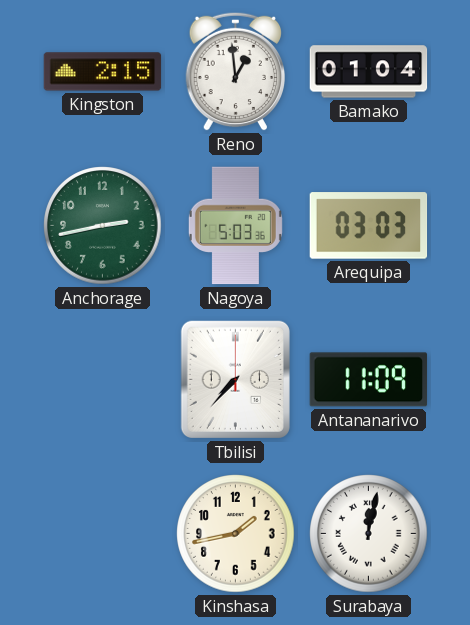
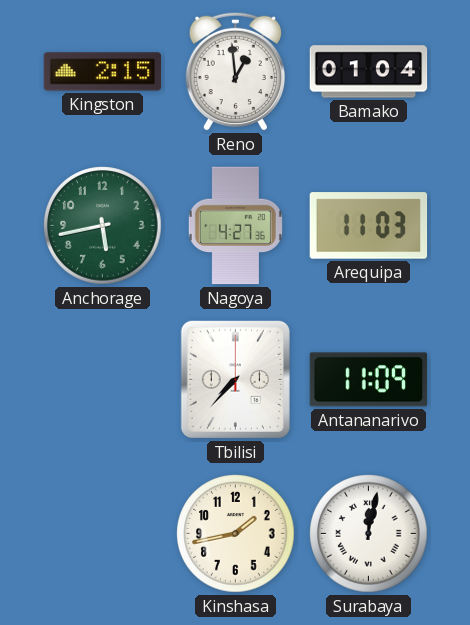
Anchorage: 2:43 -> 5:43
Nagoya: 5:03 -> 4:27
Arequipa: 03:03 -> 11:03
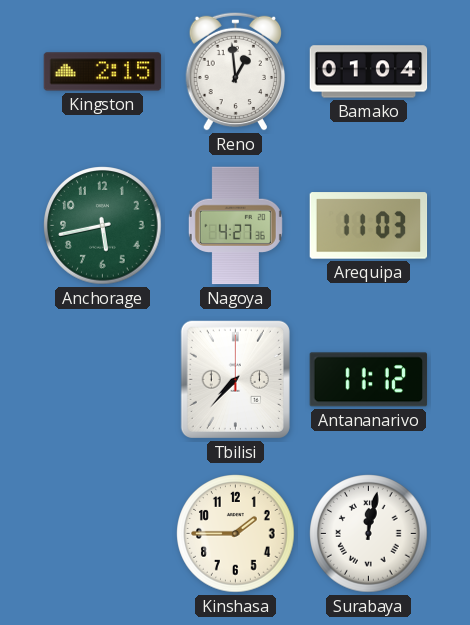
Antananarivo: 11:09 -> 11:12
Kinshasa: 1:43 -> 1:45
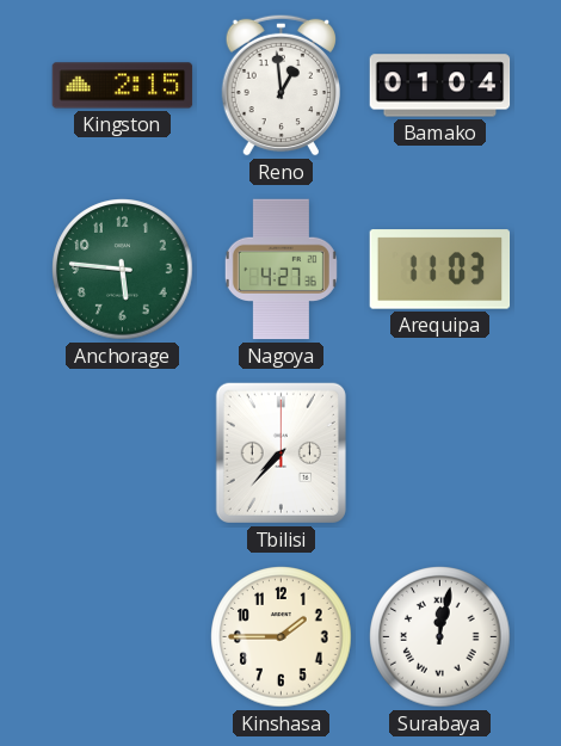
Anchorage: 5:43 -> 5:46
Antananarivo: 11:12 -> none
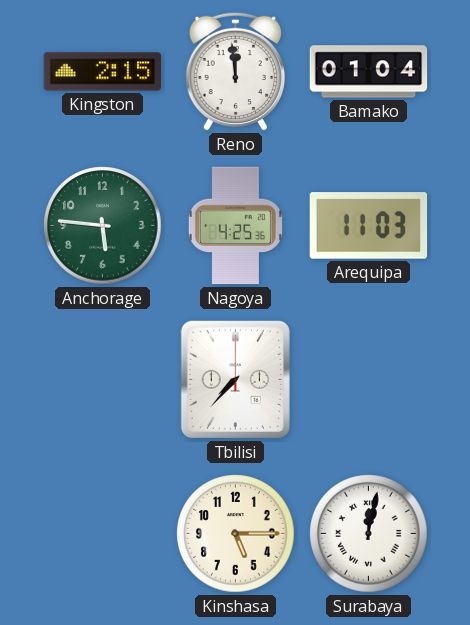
Reno: 12:59 -> 11:59
Nagoya: 4:27 -> 4:25
Kinshasa: 1:45 -> 5:15
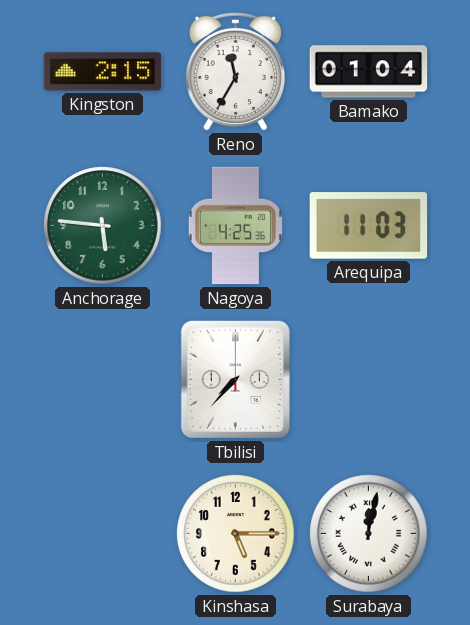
Reno: 11:59 -> 11:35
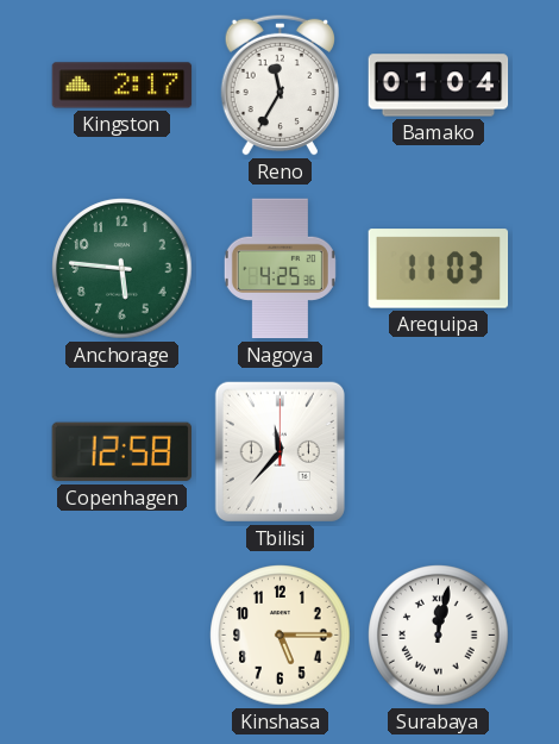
Kingston: 2:15 -> 2:17
Copenhagen: none -> 12:58
Tbilisi: 7:37 -> 11:37
